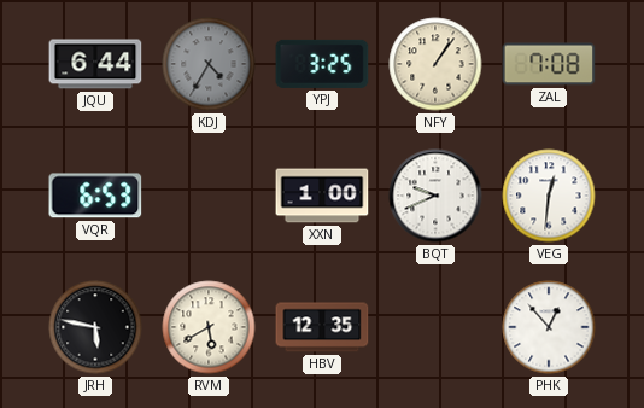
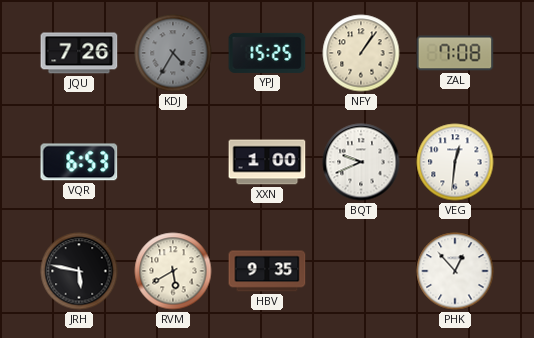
JQU: 6:44 -> 7:26
YPJ: 3:25 -> 15:25
HBV: 12:35 -> 9:35
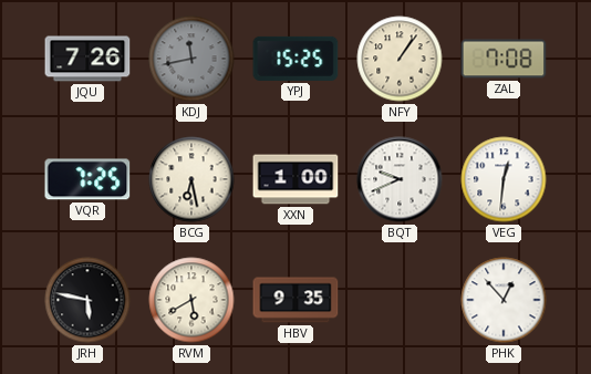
KDJ: 4:35 -> 11:43
VQR: 6:53 -> 7:25
BCG: none -> 6:28
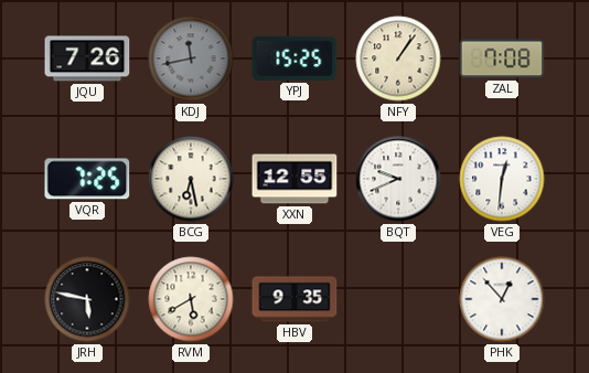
XXN: 1:00 -> 12:55
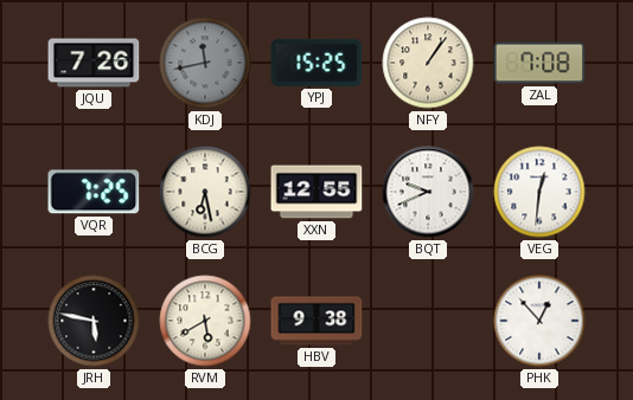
HBV: 9:35 -> 9:38
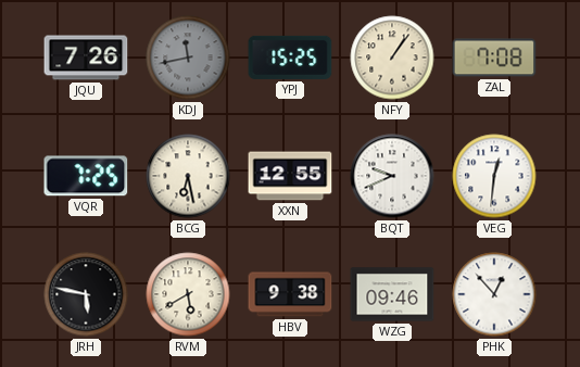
WZG: none -> 09:46
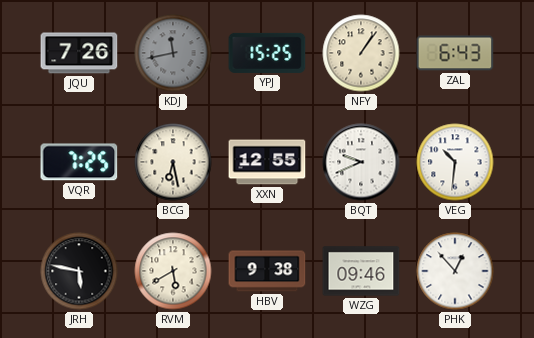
ZAL: 7:08 -> 6:43
VEG: 12:31 -> 10:31
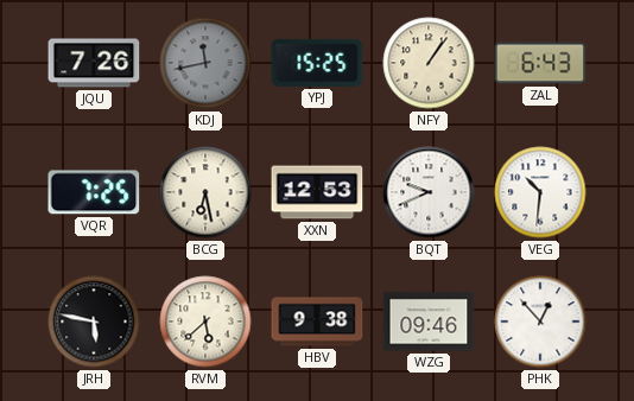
XXN: 12:55 -> 12:53
RVM: 5:40 -> 5:38
